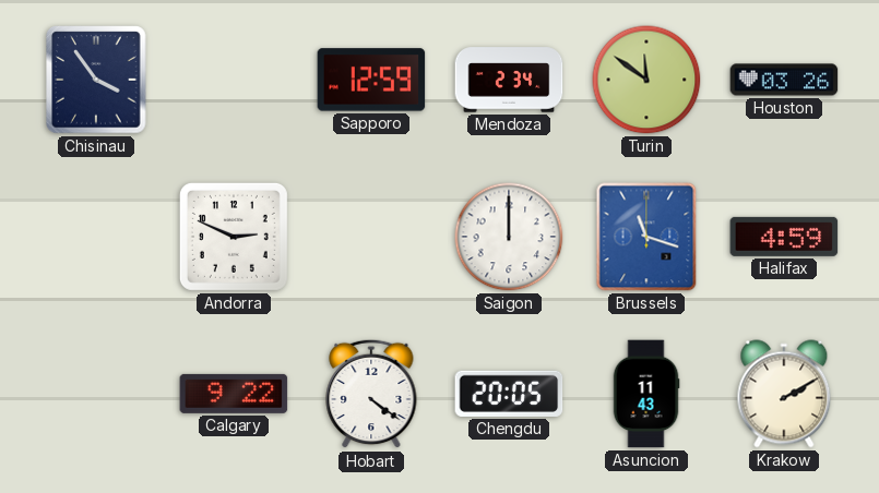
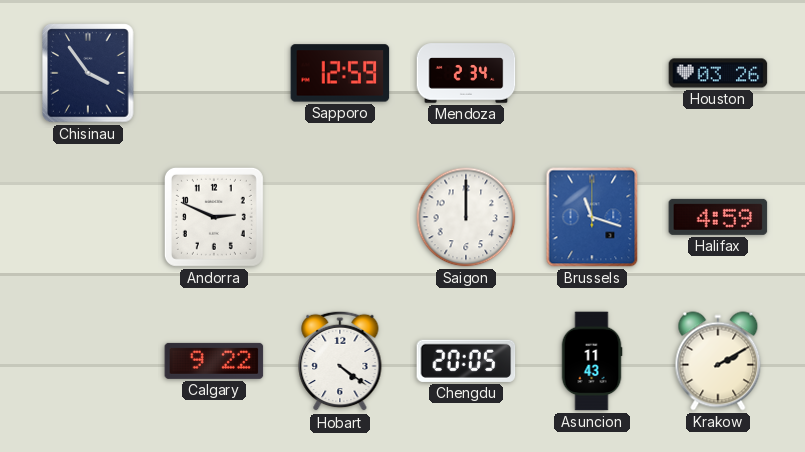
Turin: 11:51 -> none
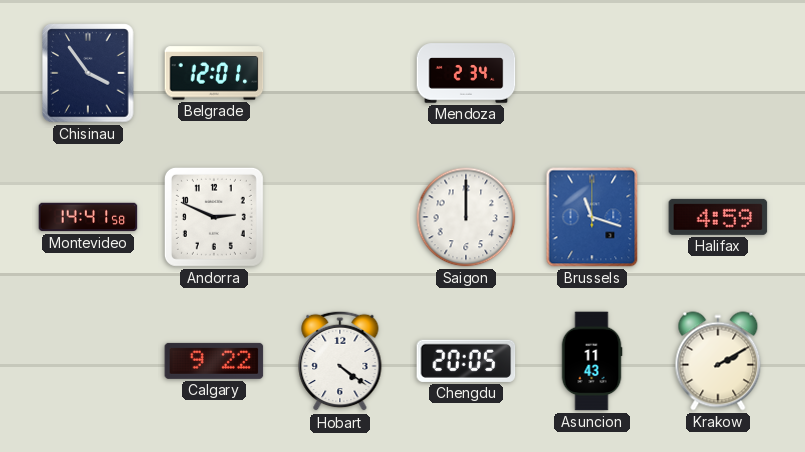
Belgrade: none -> 12:01
Sapporo: 12:59 -> none
Houston: 03:26 -> none
Montevideo: none -> 14:41
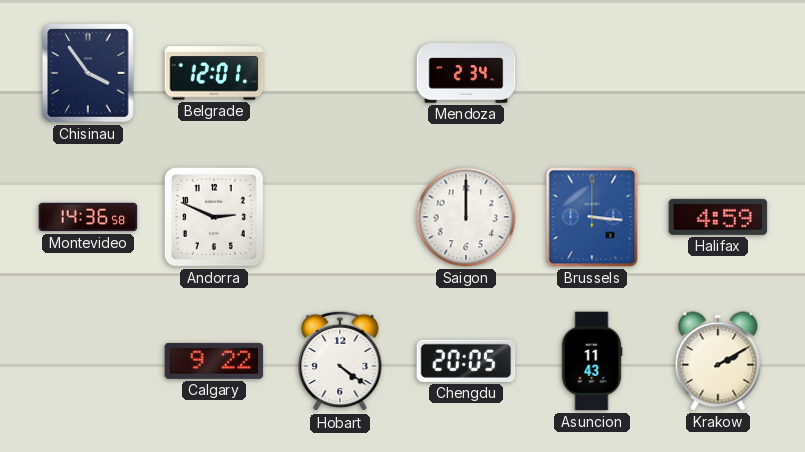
Montevideo: 14:41 -> 14:36
Brussels: 11:18 -> 3:16
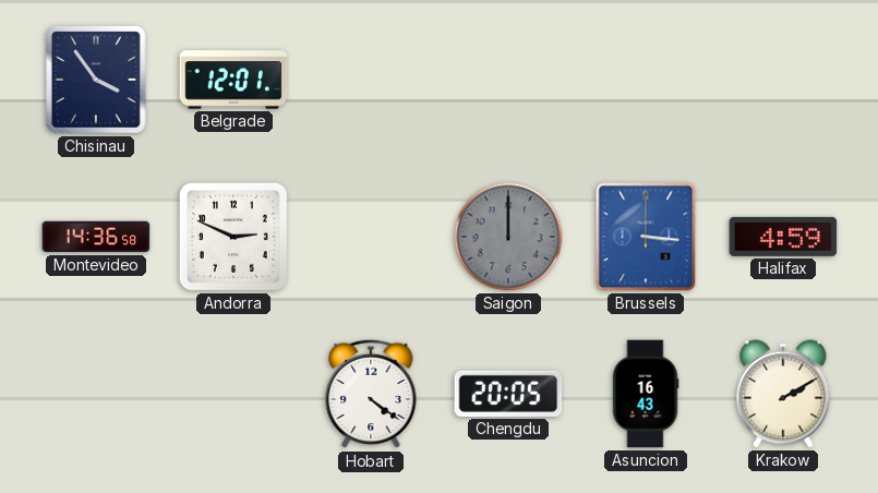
Mendoza: 2:34 -> none
Saigon dial: white -> grey
Calgary: 9:22 -> none
Asuncion: 11:43 -> 16:43
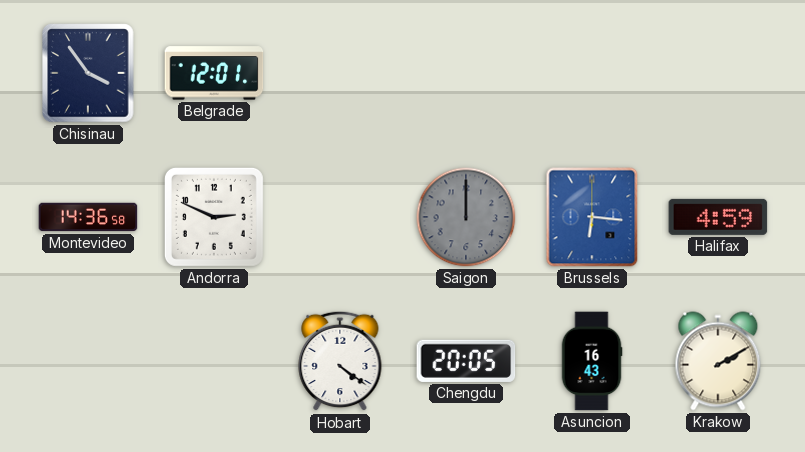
Brussels: 3:16 -> 6:16
